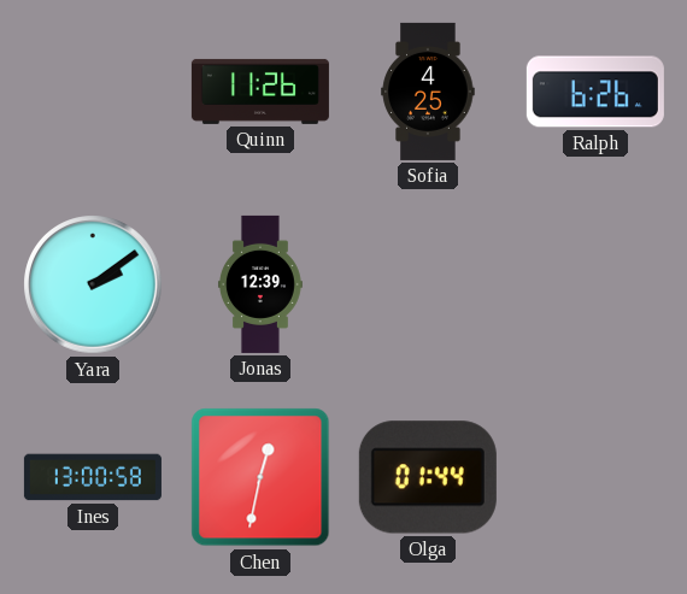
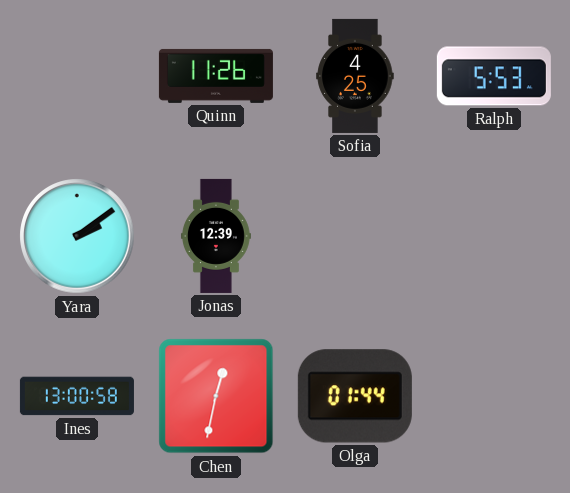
Ralph: 6:26 -> 5:53
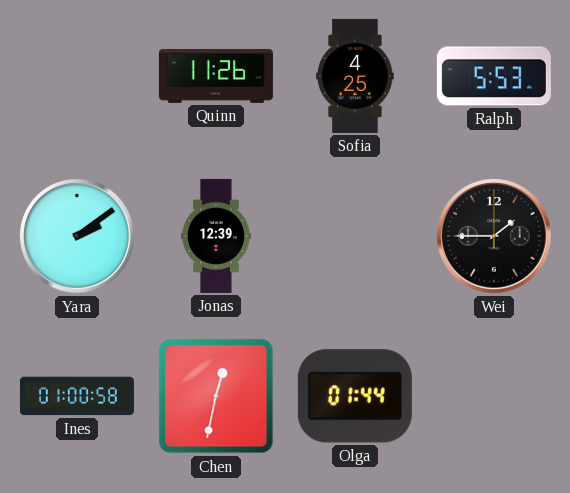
Wei: none -> 1:45
Ines: 13:00 -> 01:00
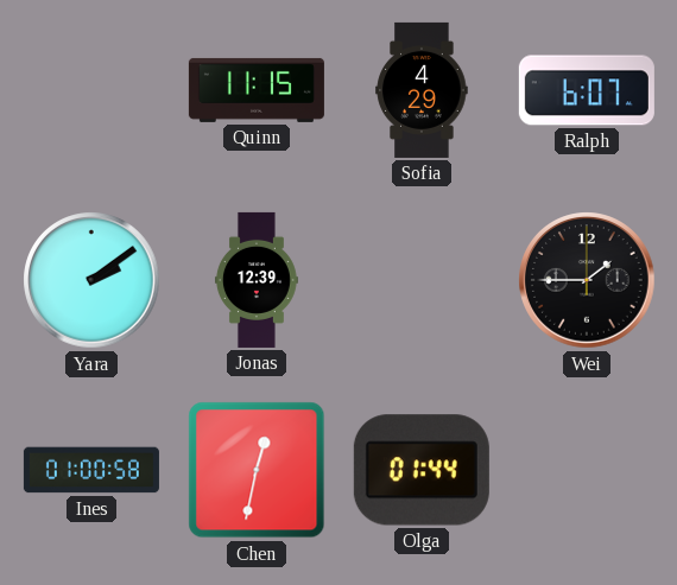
Quinn: 11:26 -> 11:15
Sofia: 4:25 -> 4:29
Ralph: 5:53 -> 6:07
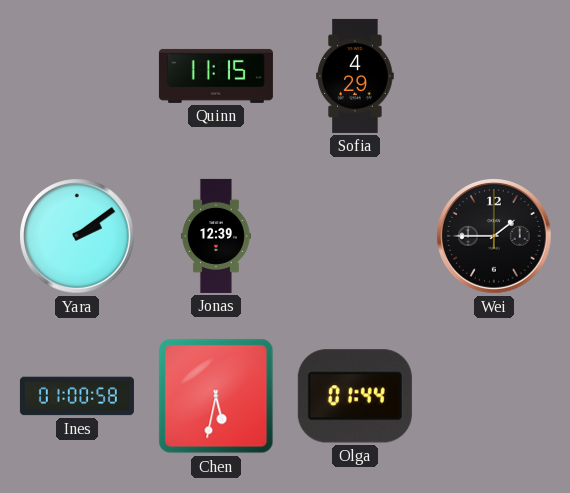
Ralph: 6:07 -> none
Chen: 12:32 -> 5:32
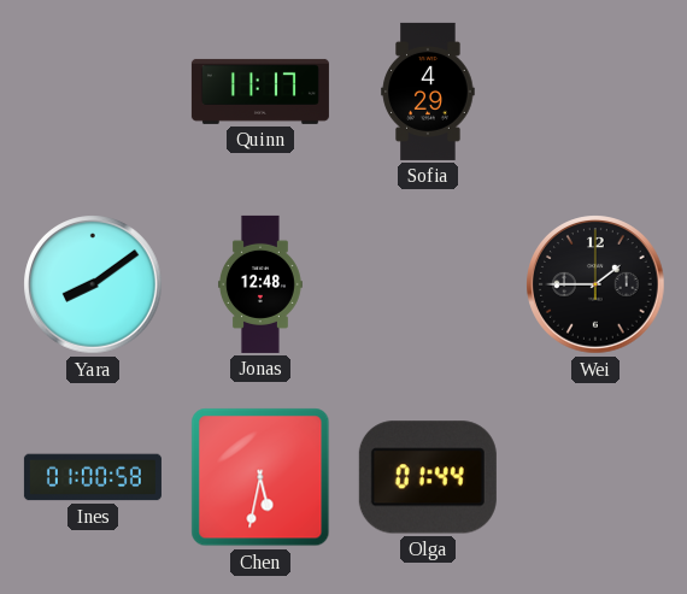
Quinn: 11:15 -> 11:17
Yara: 2:09 -> 8:09
Jonas: 12:39 -> 12:48
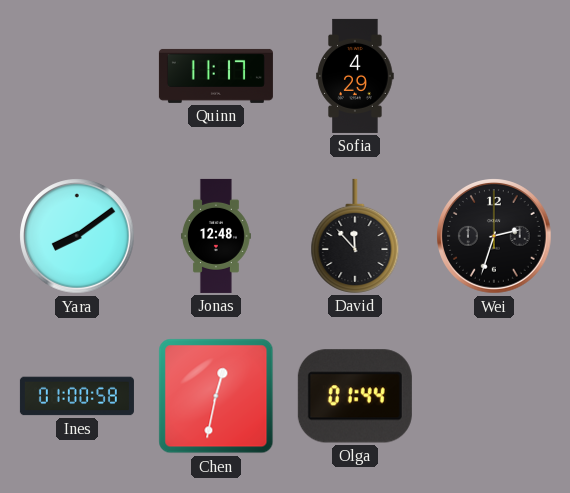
David: none -> 11:53
Wei: 1:45 -> 2:33
Chen: 5:32 -> 12:32
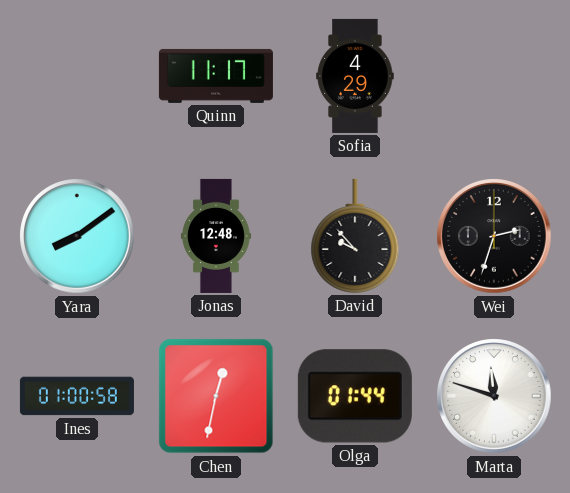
David: 11:53 -> 9:53
Marta: none -> 11:48
